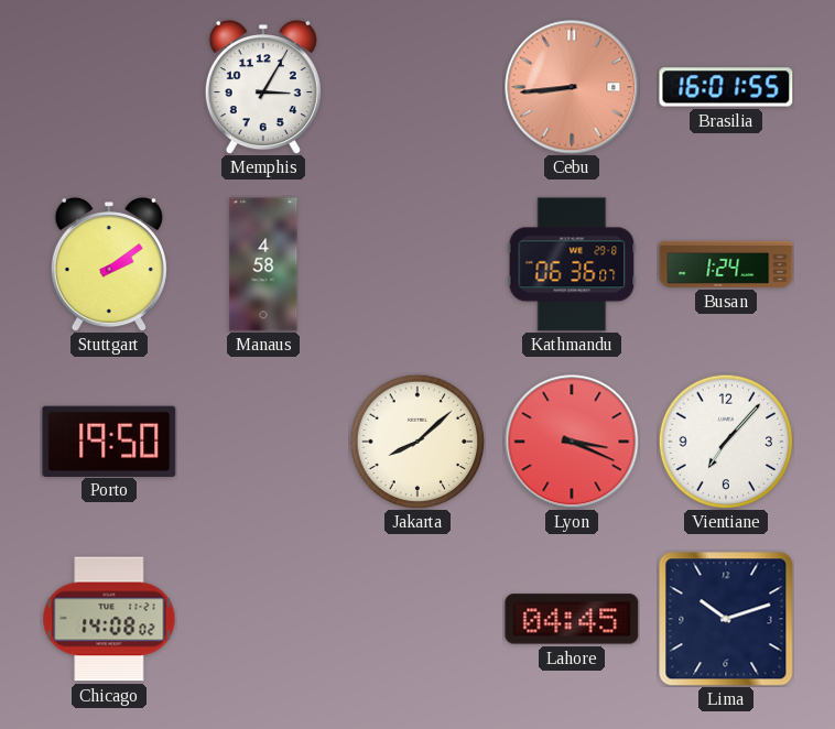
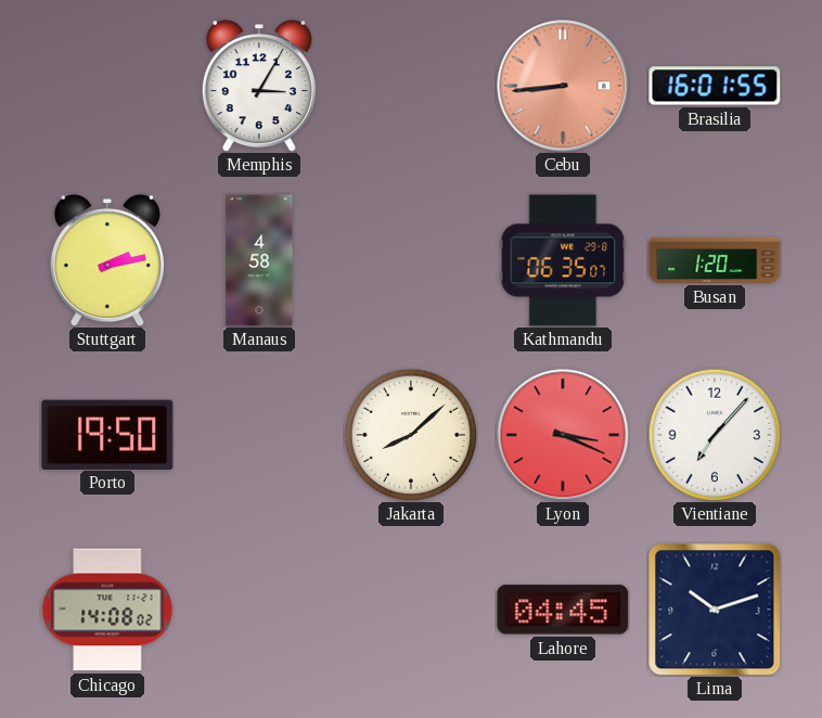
Stuttgart: 2:09 -> 2:13
Kathmandu: 06:36 -> 06:35
Busan: 1:24 -> 1:20
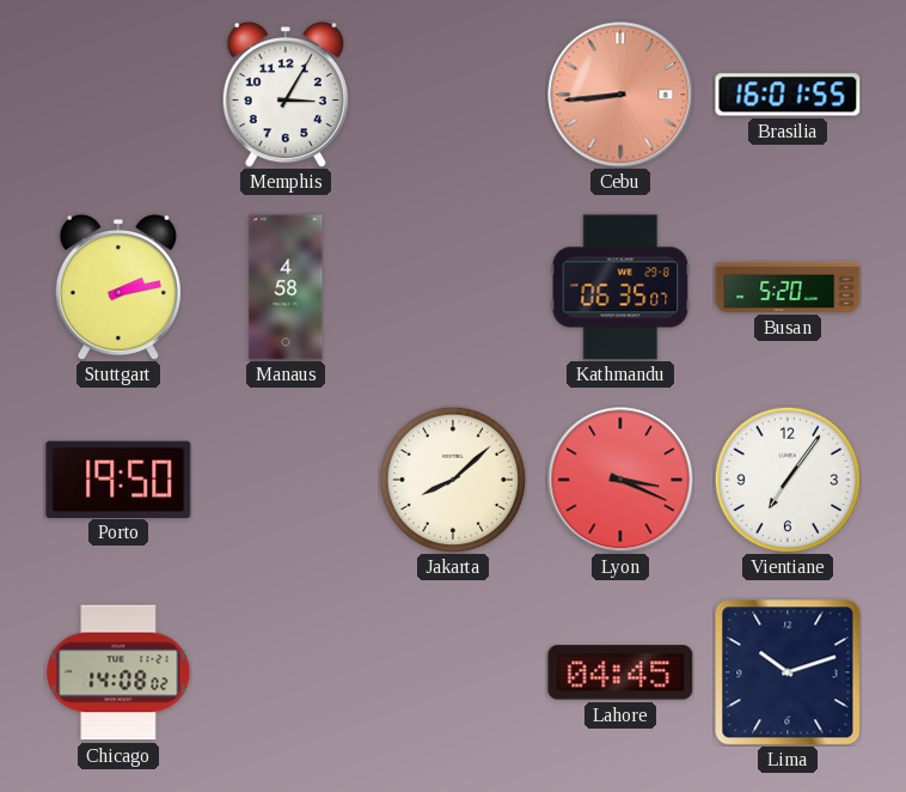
Busan: 1:20 -> 5:20
Vientiane: 7:07 -> 7:06
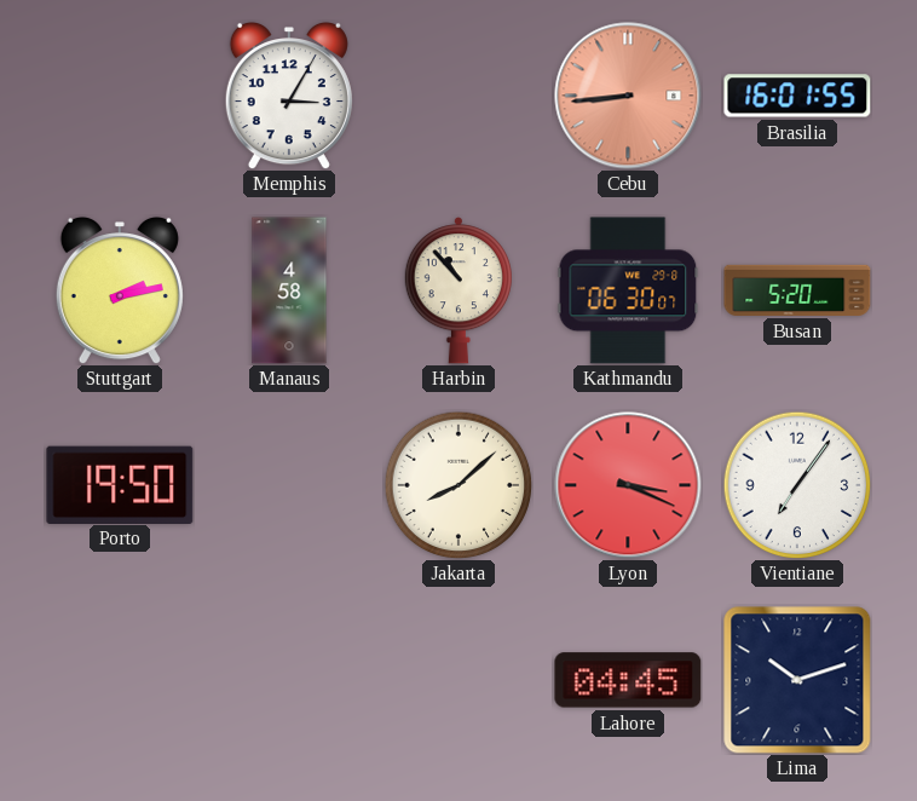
Harbin: none -> 10:53
Kathmandu: 06:35 -> 06:30
Chicago: 14:08 -> none
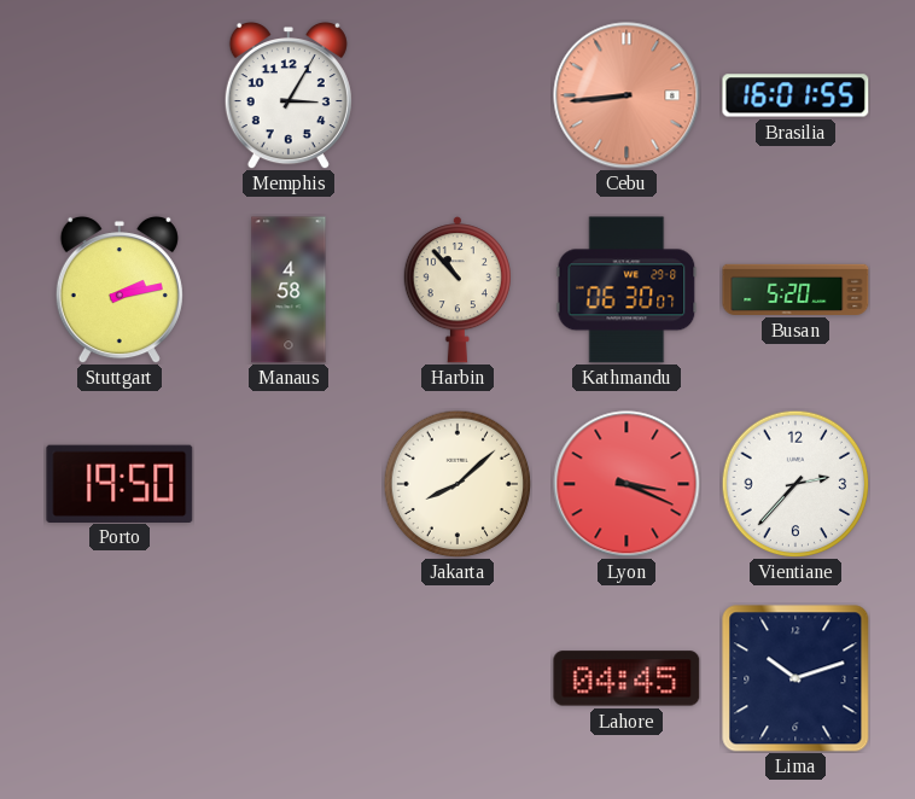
Vientiane: 7:06 -> 2:37
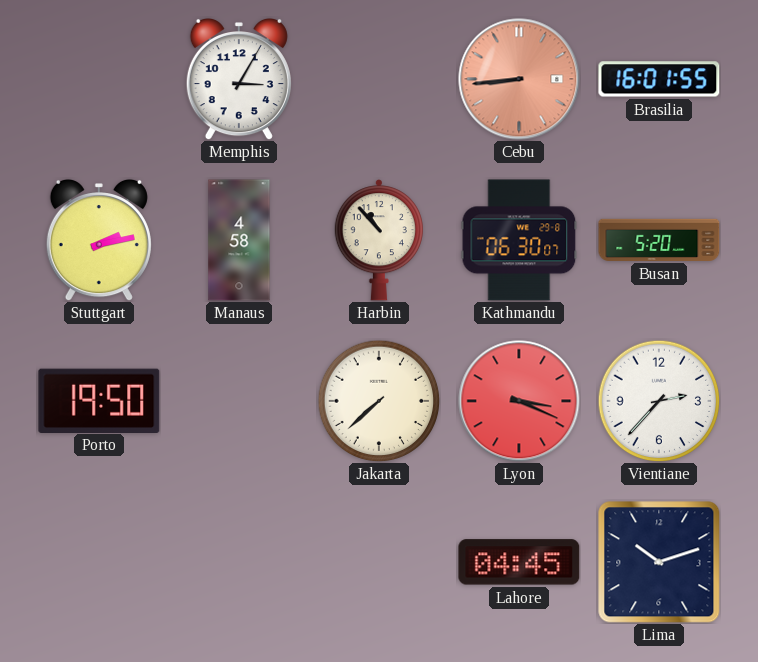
Jakarta: 8:08 -> 7:38
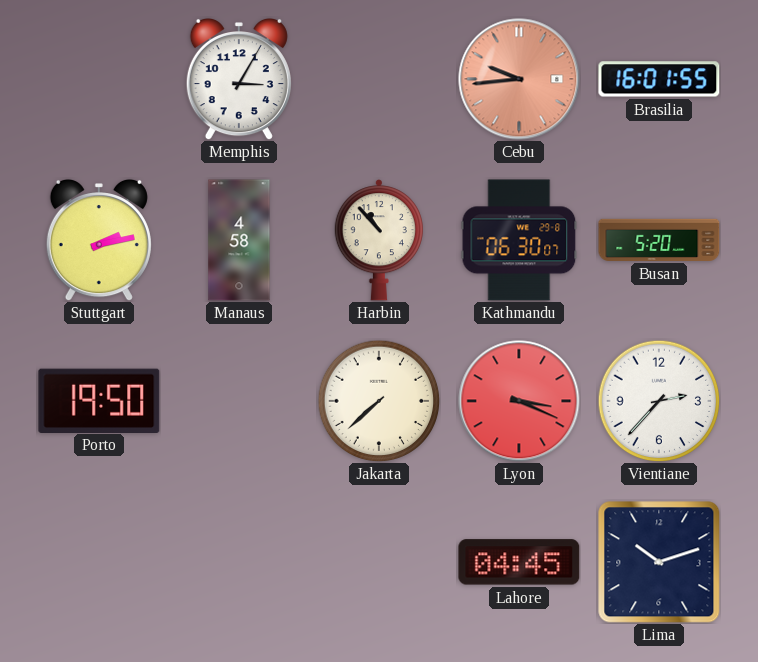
Cebu: 8:44 -> 9:44
